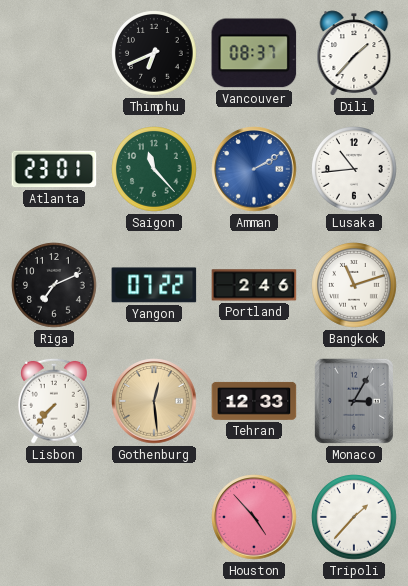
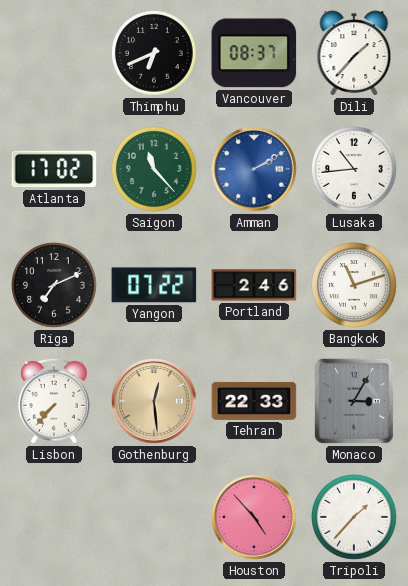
Atlanta: 23:01 -> 17:02
Tehran: 12:33 -> 22:33
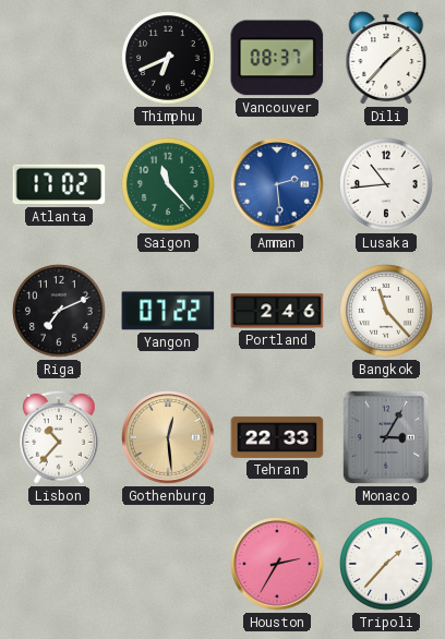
Amman: 2:10 -> 2:29
Bangkok: 11:12 -> 11:23
Lisbon: 7:37 -> 10:37
Houston: 4:53 -> 2:35
